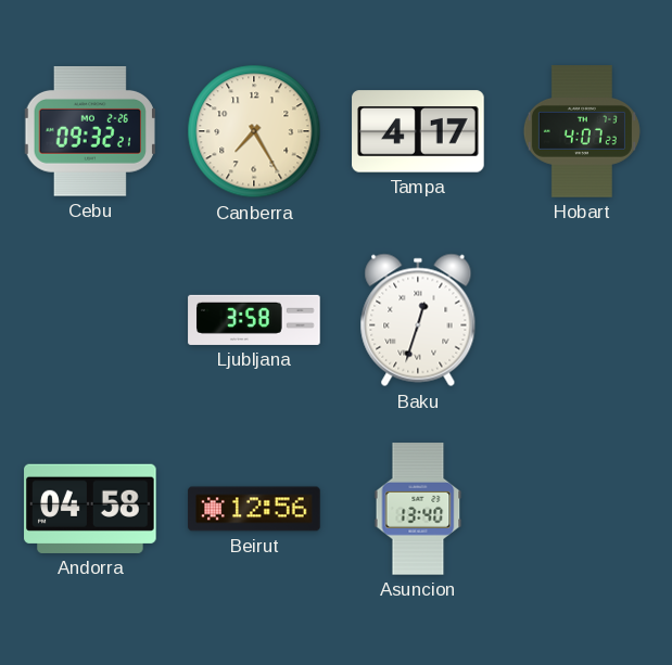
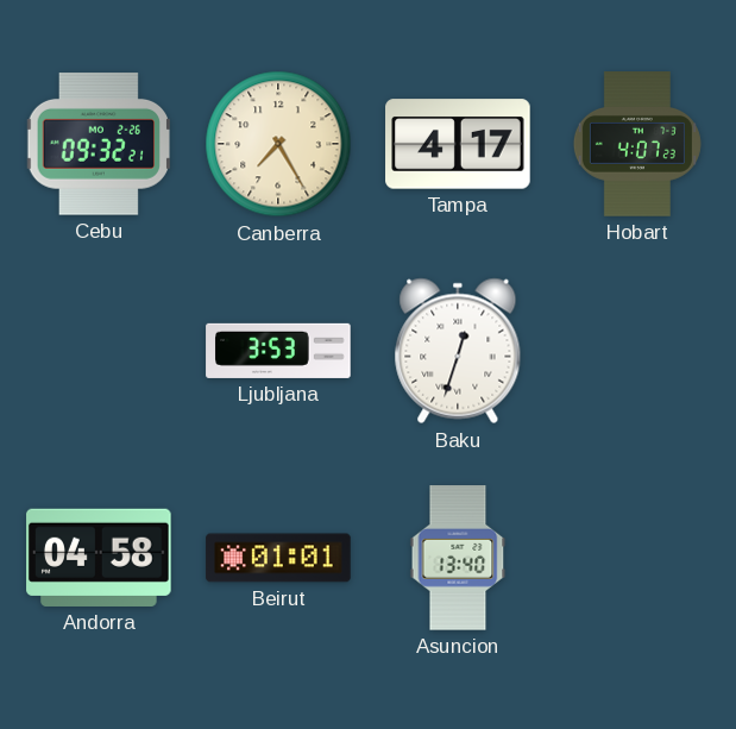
Ljubljana: 3:58 -> 3:53
Beirut: 12:56 -> 01:01
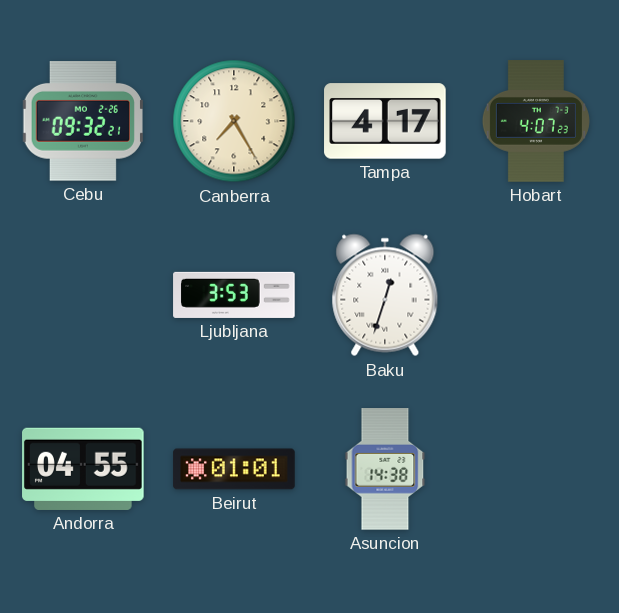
Andorra: 04:58 -> 04:55
Asuncion: 13:40 -> 14:38
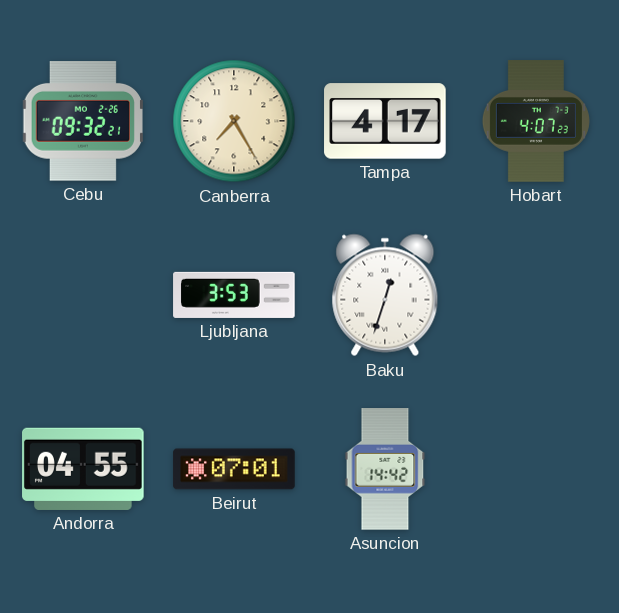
Beirut: 01:01 -> 07:01
Asuncion: 14:38 -> 14:42
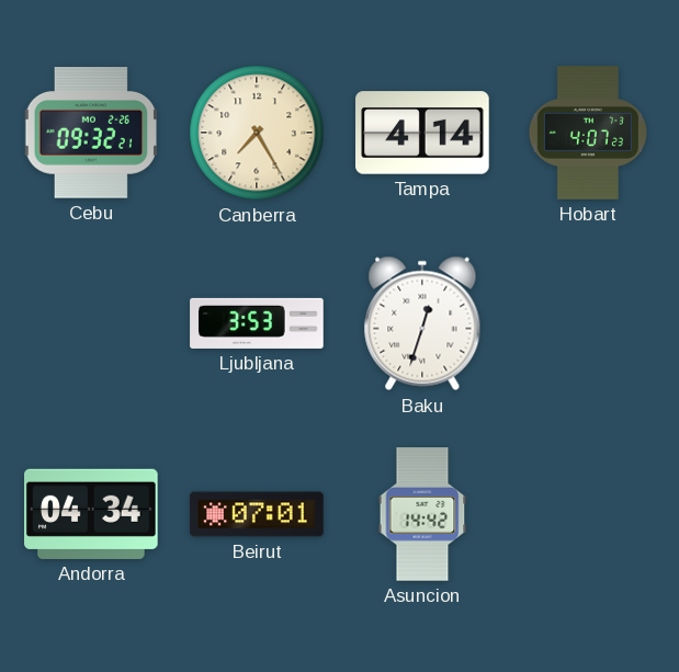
Tampa: 4:17 -> 4:14
Andorra: 04:55 -> 04:34
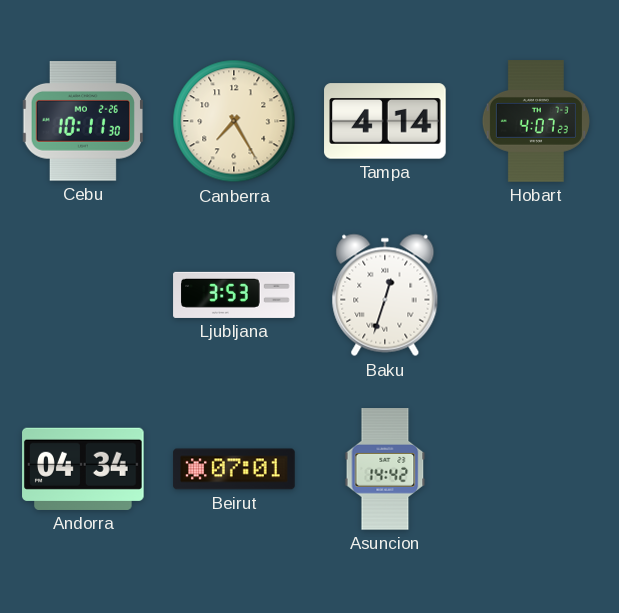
Cebu: 09:32 -> 10:11
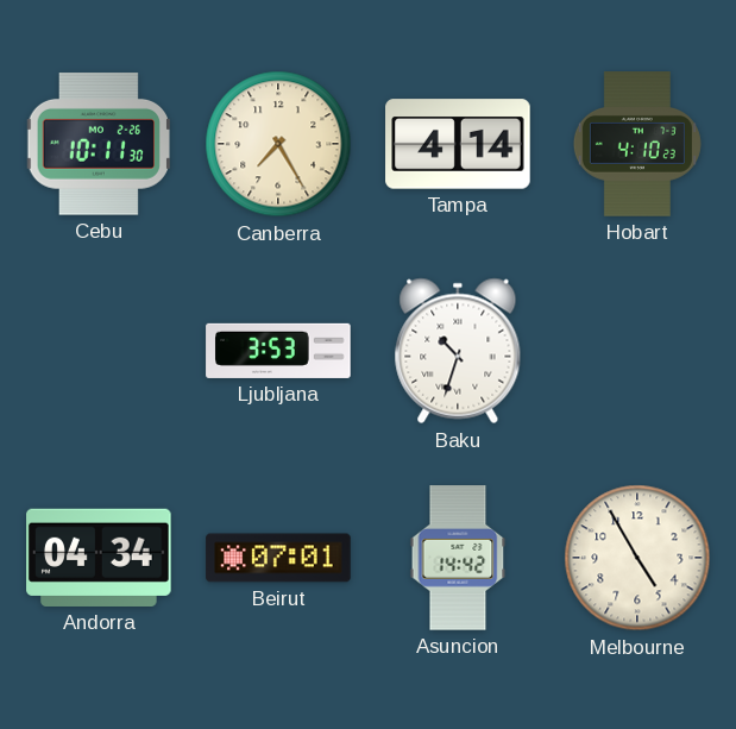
Hobart: 4:07 -> 4:10
Baku: 12:33 -> 10:33
Melbourne: none -> 4:55
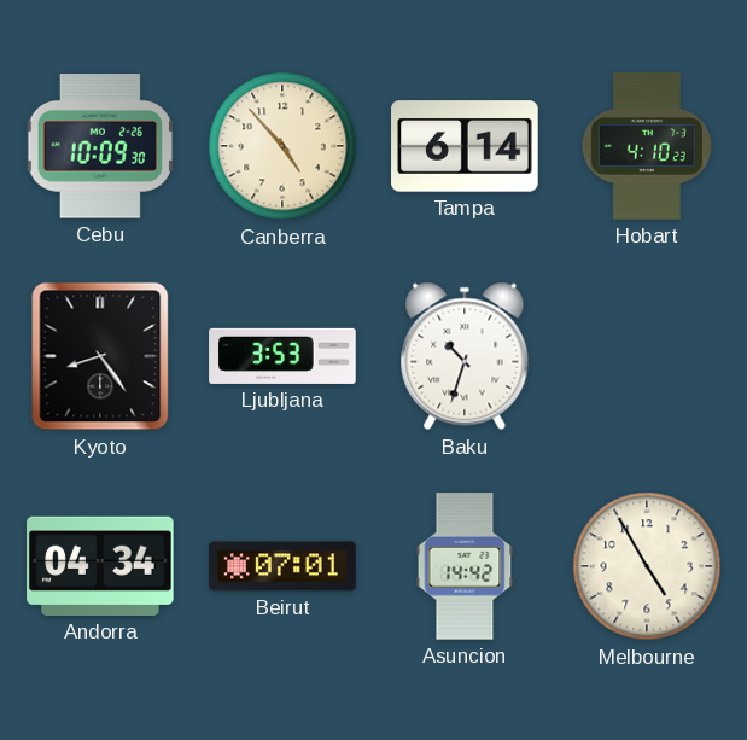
Cebu: 10:11 -> 10:09
Canberra: 7:25 -> 4:53
Tampa: 4:14 -> 6:14
Kyoto: none -> 8:24
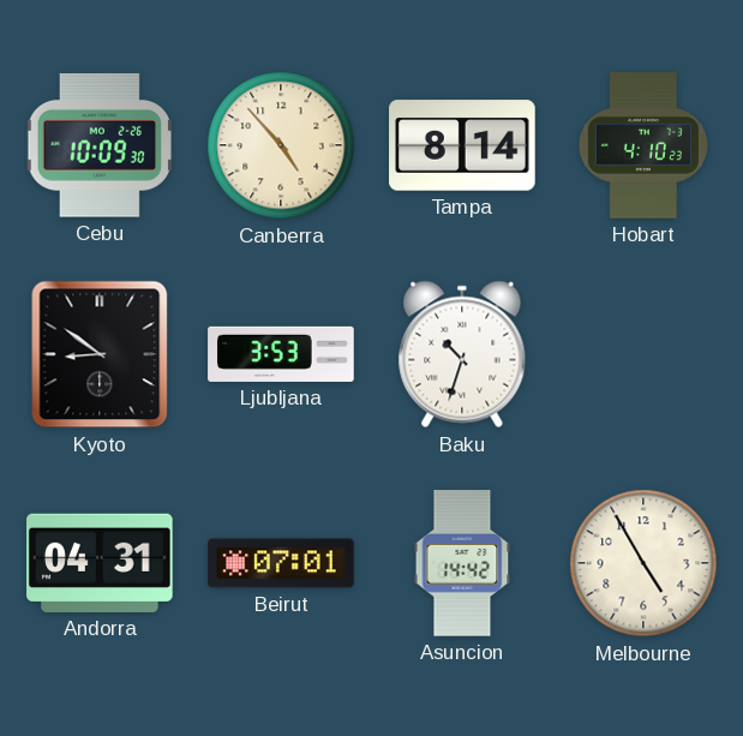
Tampa: 6:14 -> 8:14
Kyoto: 8:24 -> 8:51
Andorra: 04:34 -> 04:31
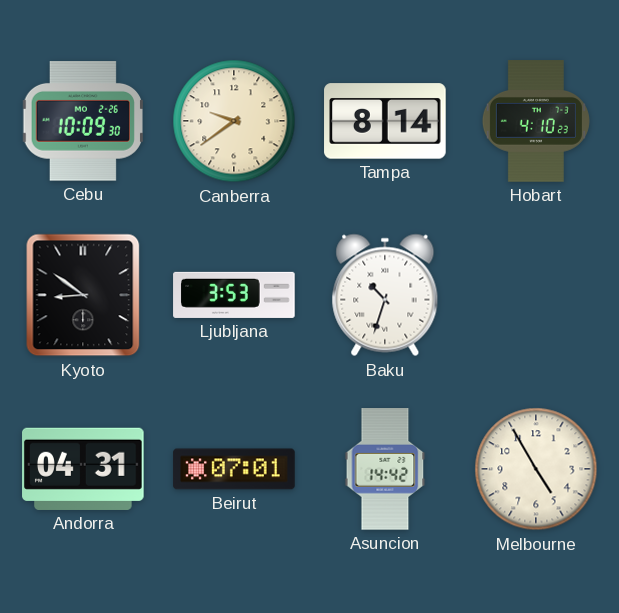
Canberra: 4:53 -> 9:39
